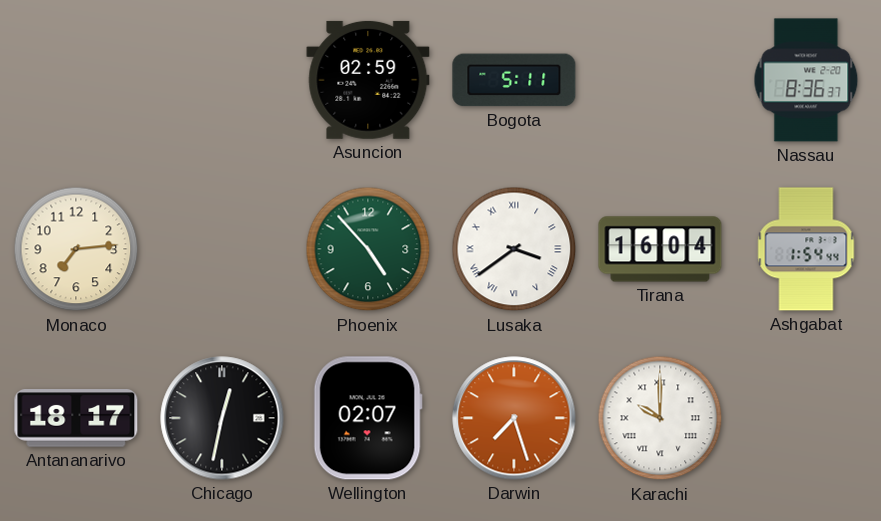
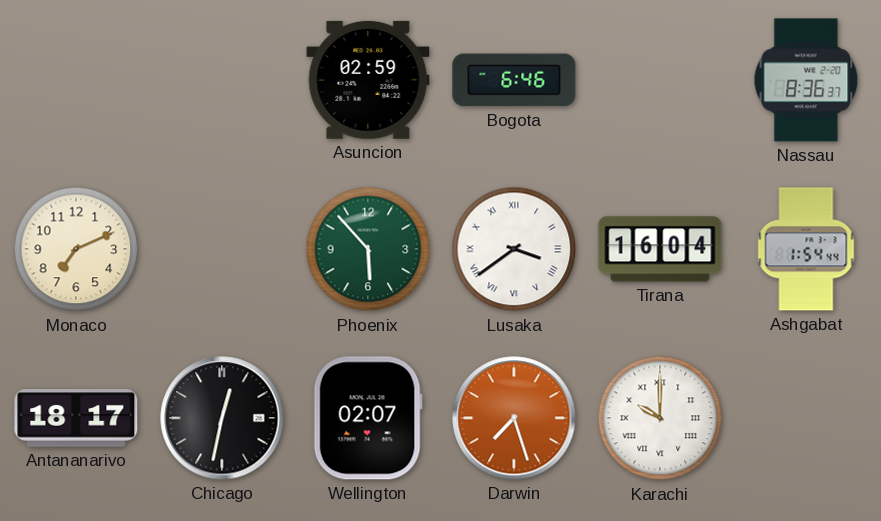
Bogota: 5:11 -> 6:46
Monaco: 7:14 -> 7:11
Phoenix: 4:53 -> 5:53
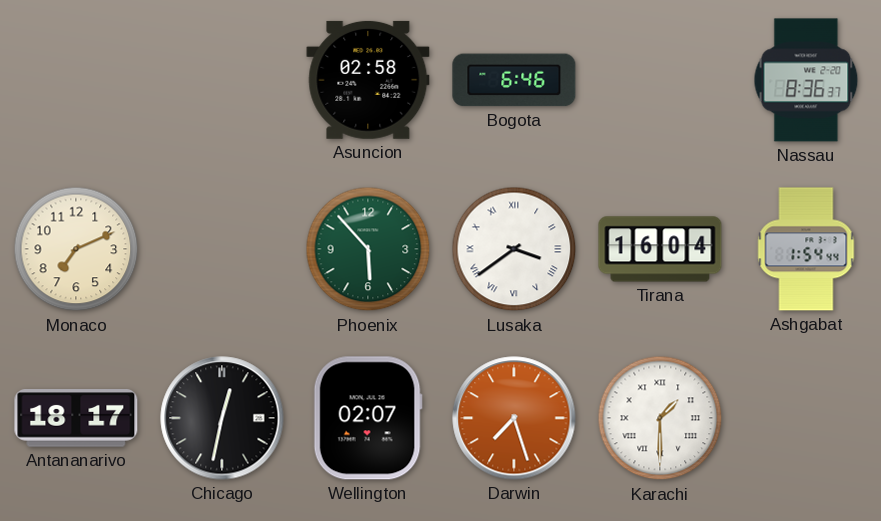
Asuncion: 02:59 -> 02:58
Karachi: 10:00 -> 1:30
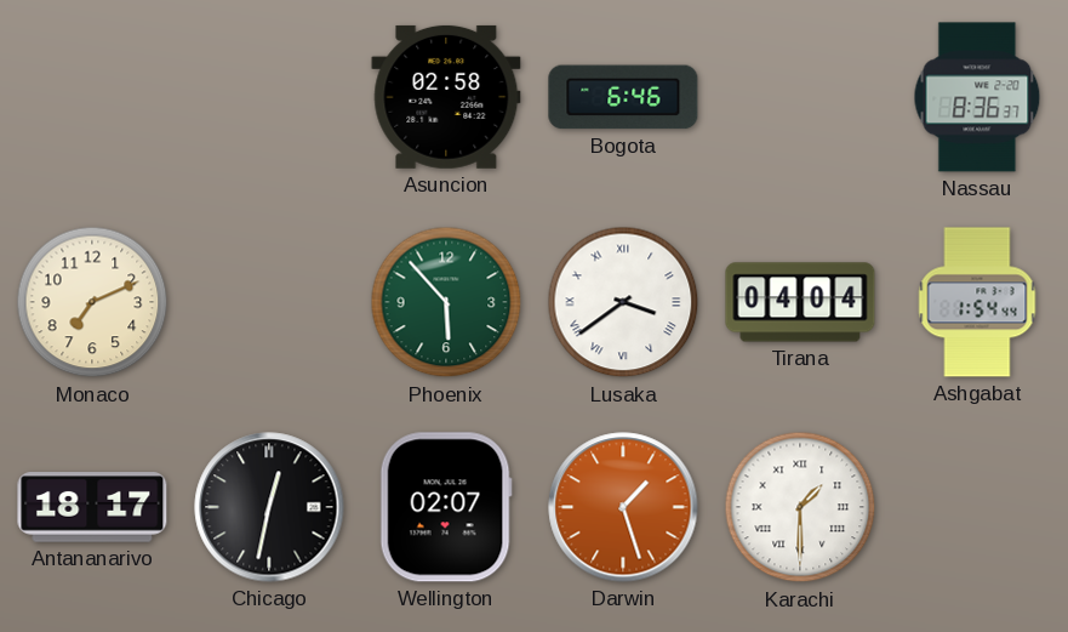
Tirana: 16:04 -> 04:04
Darwin: 7:27 -> 1:27
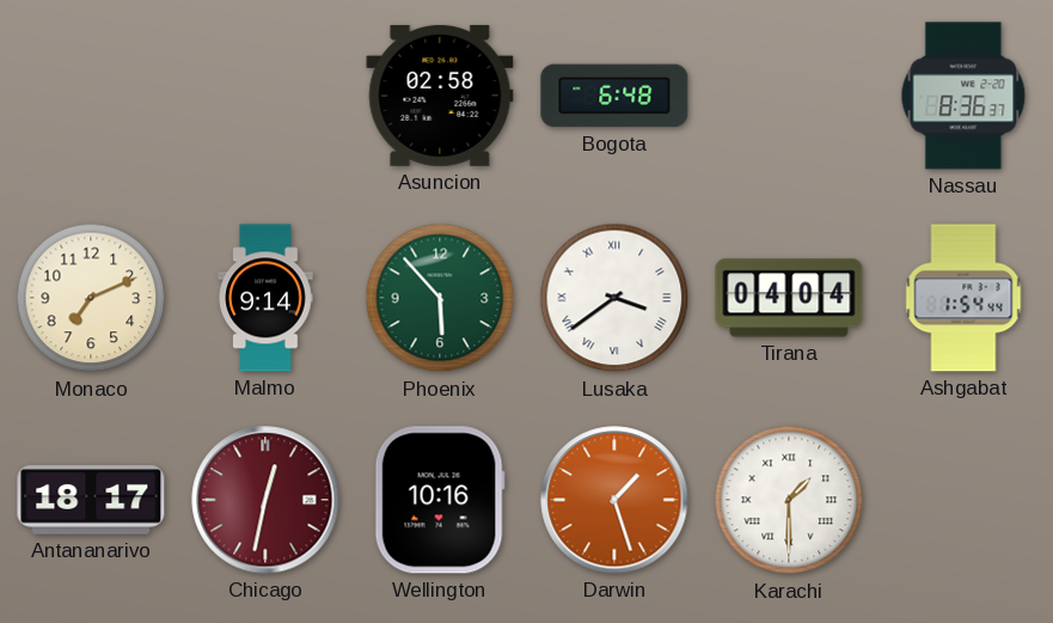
Bogota: 6:46 -> 6:48
Malmo: none -> 9:14
Chicago dial: black -> burgundy
Wellington: 02:07 -> 10:16
